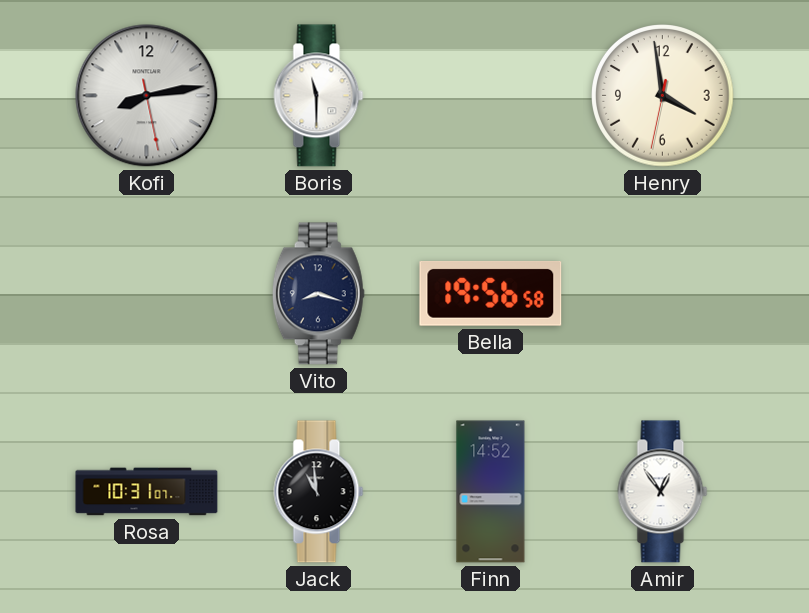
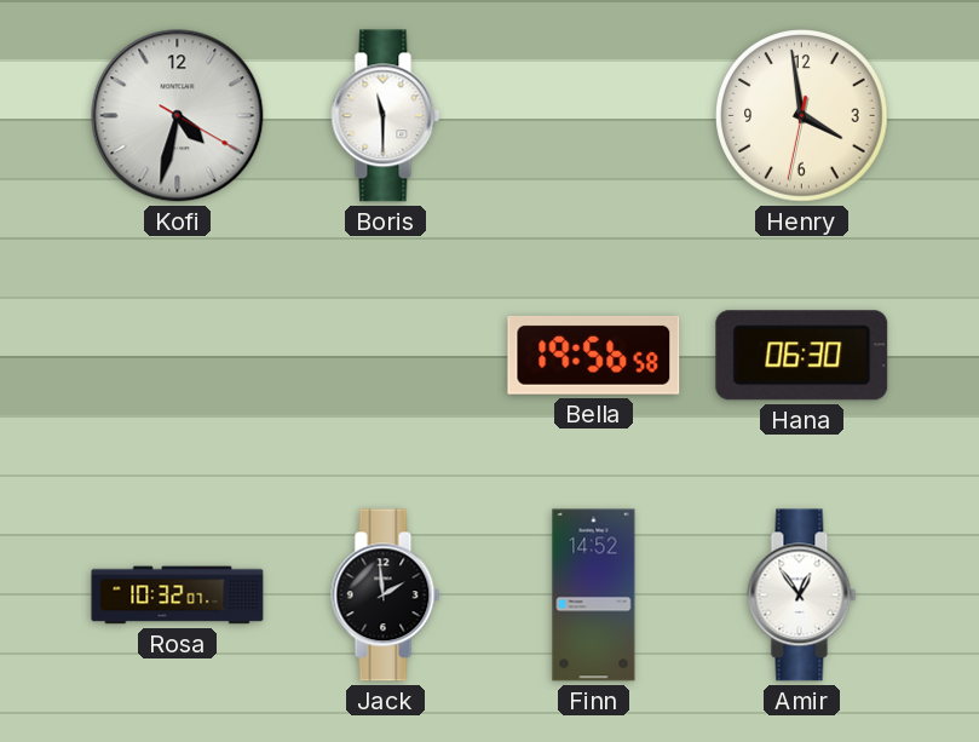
Kofi: 8:13 -> 4:32
Vito: 8:18 -> none
Hana: none -> 06:30
Rosa: 10:31 -> 10:32
Jack: 10:59 -> 1:59
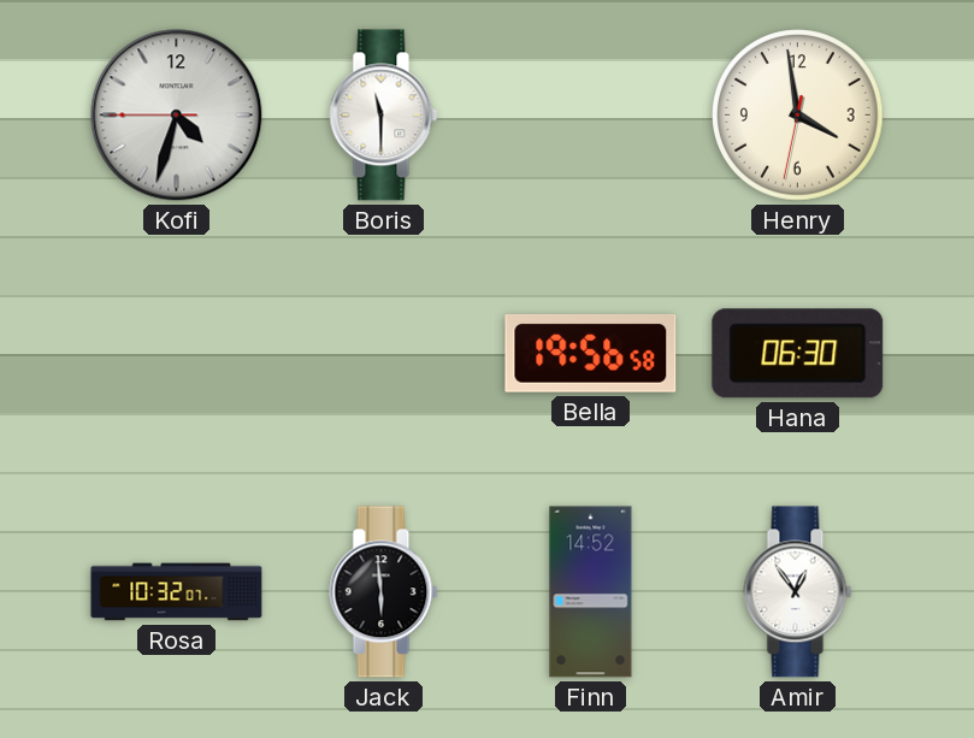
Kofi: 4:32:20 -> 4:32:45
Jack: 1:59 -> 5:59
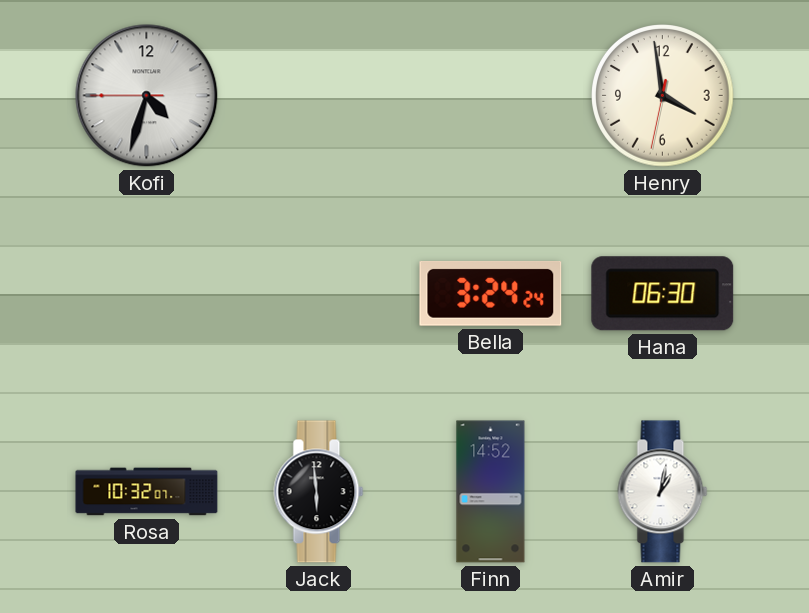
Boris: 11:30 -> none
Bella: 19:56 -> 3:24
Amir: 12:54 -> 1:02
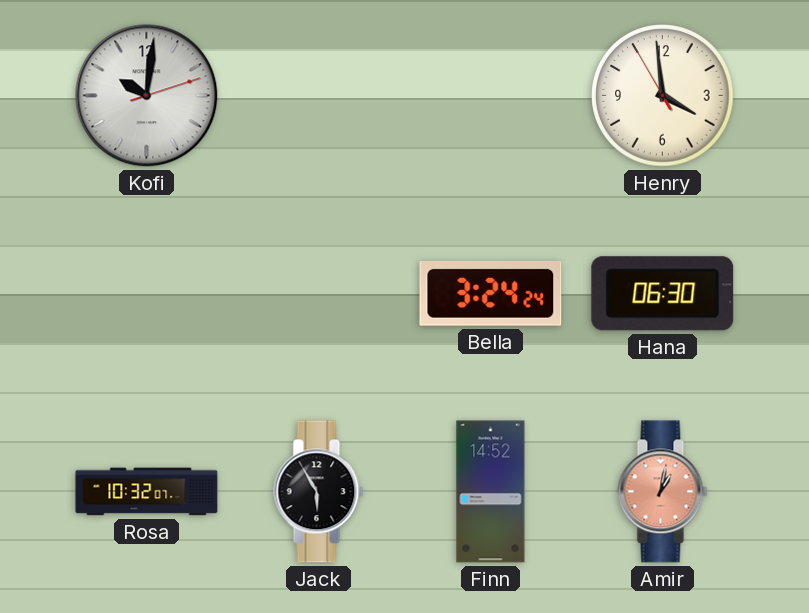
Kofi: 4:32 -> 10:01
Henry: 3:58:32 -> 3:58:55
Jack: 5:59 -> 5:55
Amir dial: white -> salmon
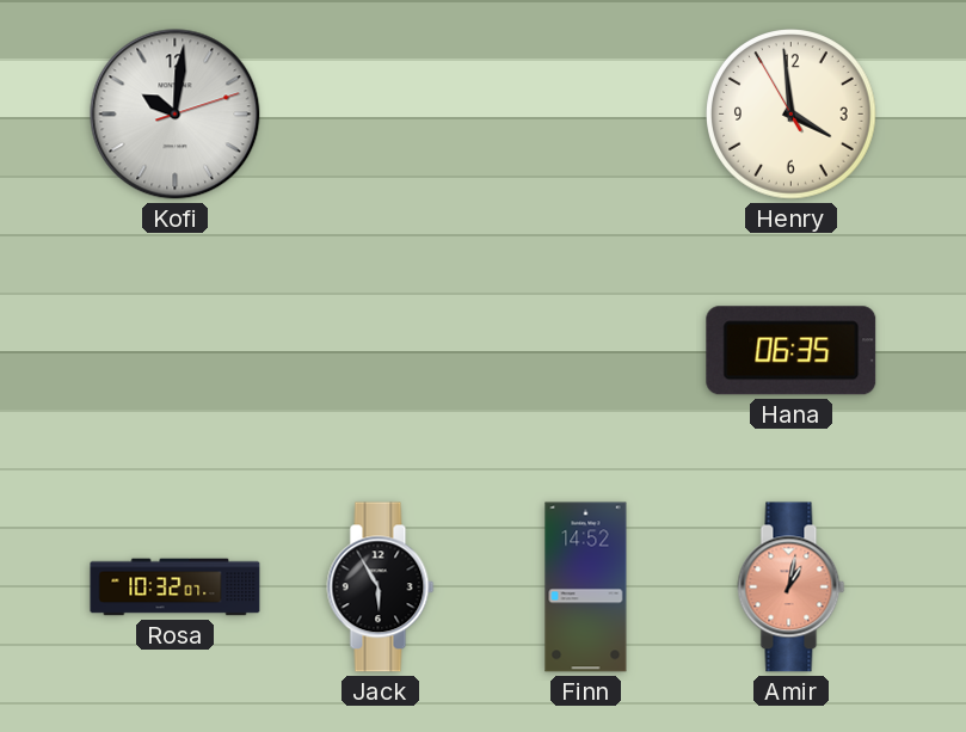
Bella: 3:24 -> none
Hana: 06:30 -> 06:35
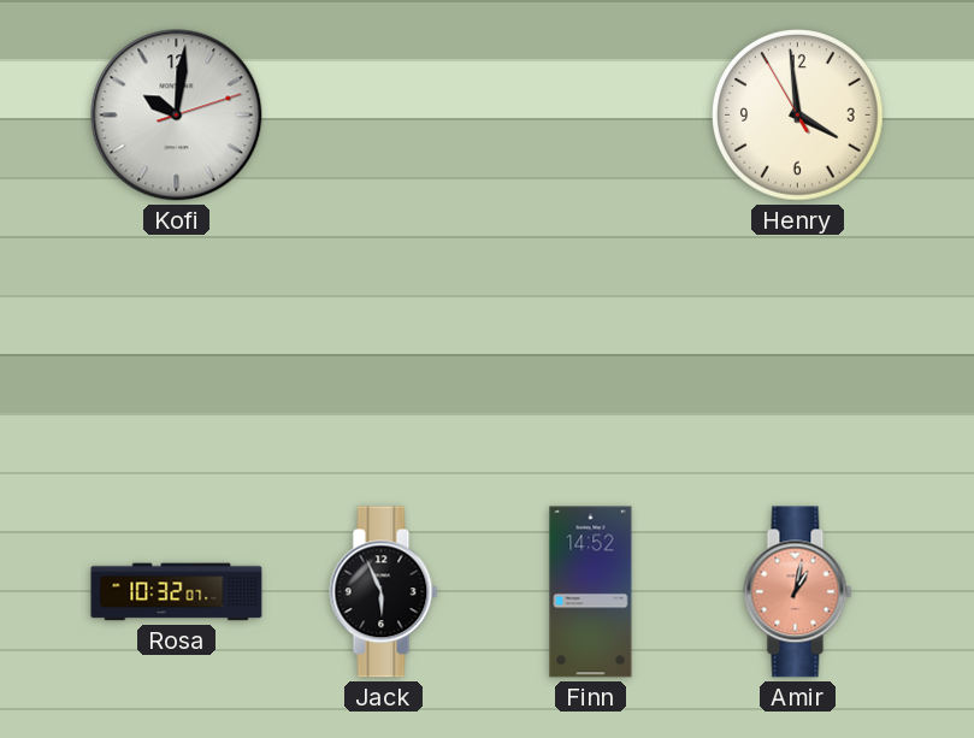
Hana: 06:35 -> none
Jack: 5:55 -> 5:56
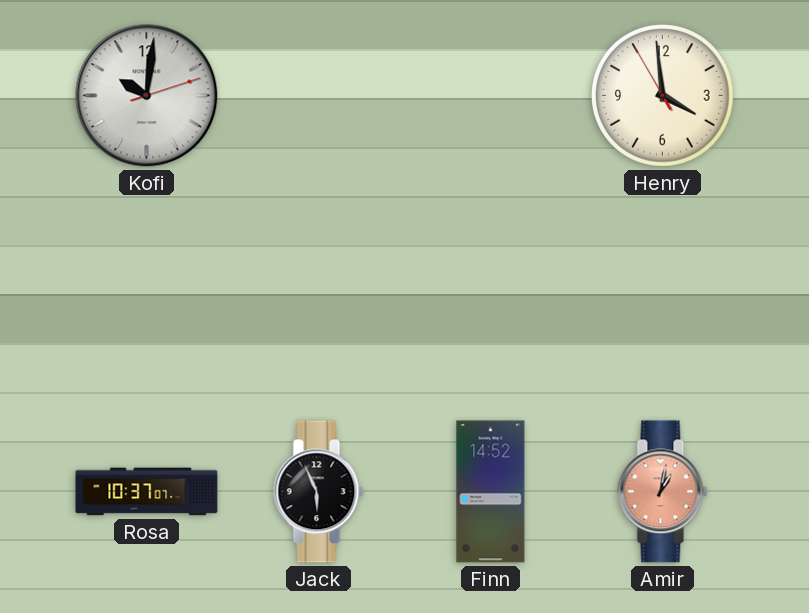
Rosa: 10:32 -> 10:37
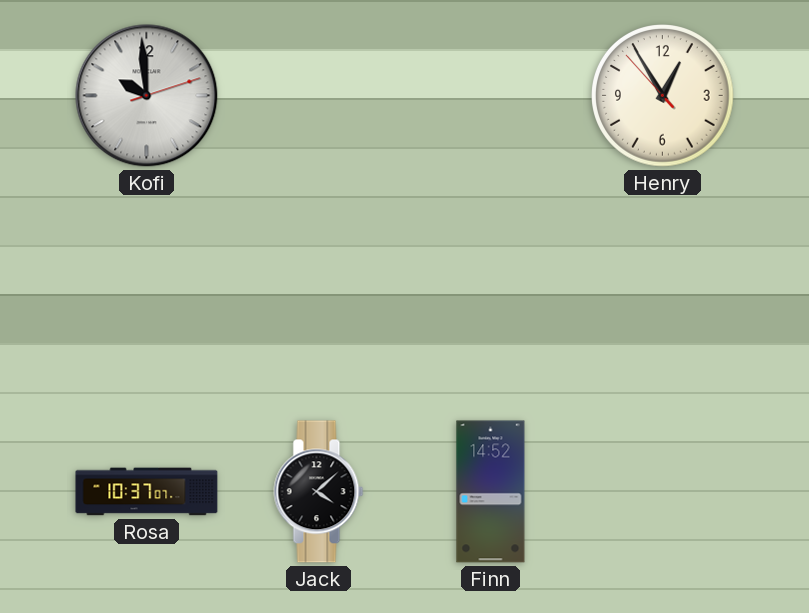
Kofi: 10:01 -> 9:59
Henry: 3:58 -> 12:54
Jack: 5:56 -> 4:08
Amir: 1:02 -> none
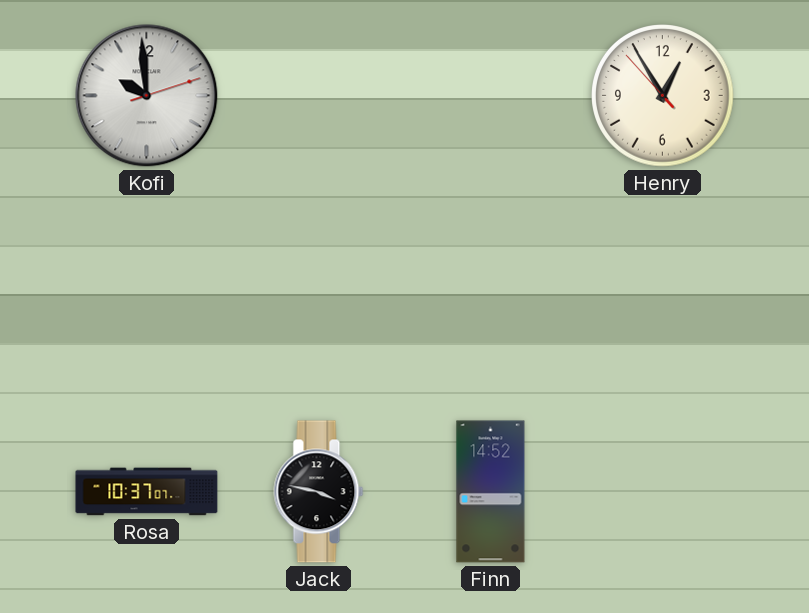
Jack: 4:08 -> 3:47
